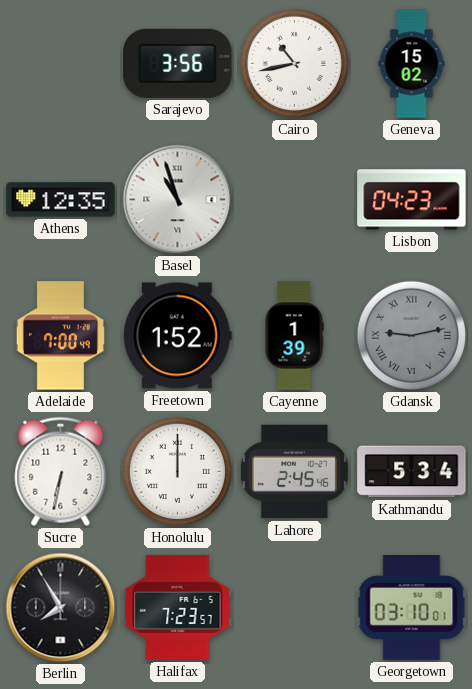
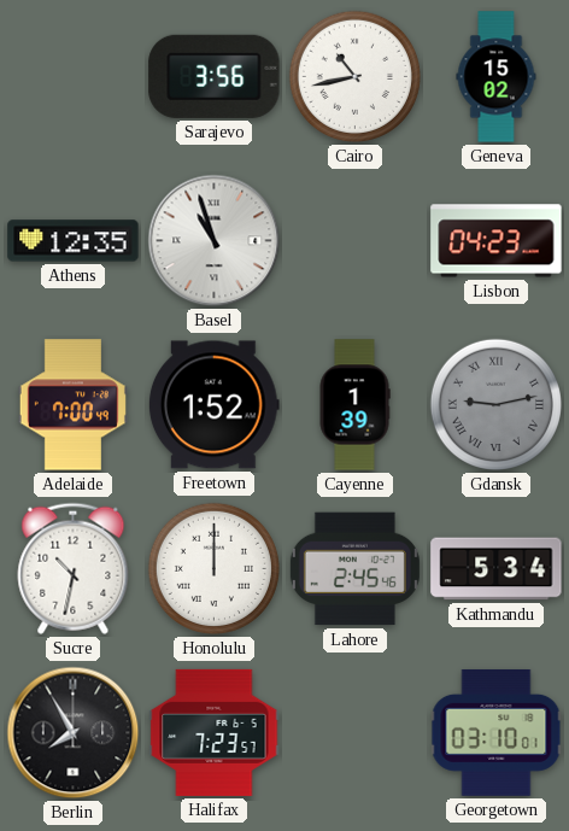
Sucre: 6:32 -> 10:32
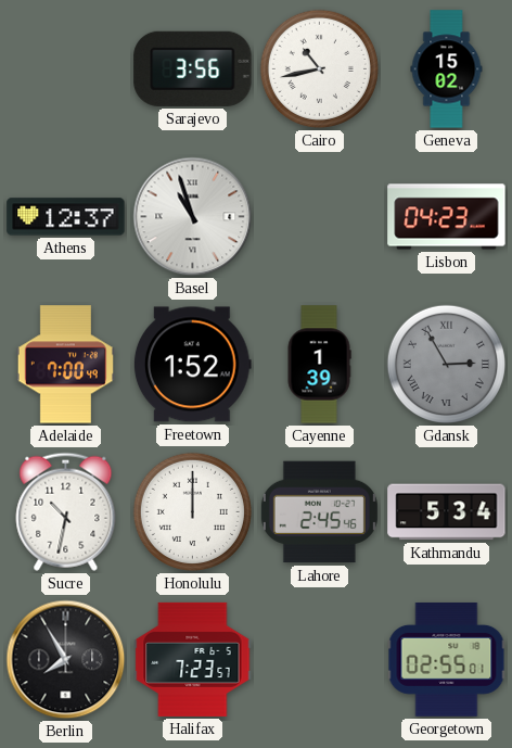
Athens: 12:35 -> 12:37
Gdansk: 9:13 -> 2:55
Georgetown: 03:10 -> 02:55
